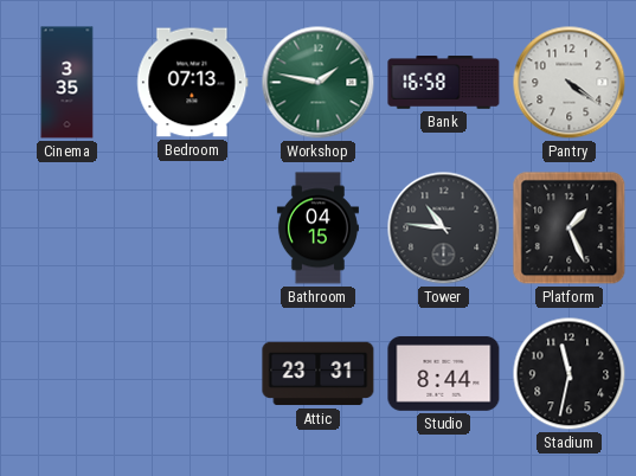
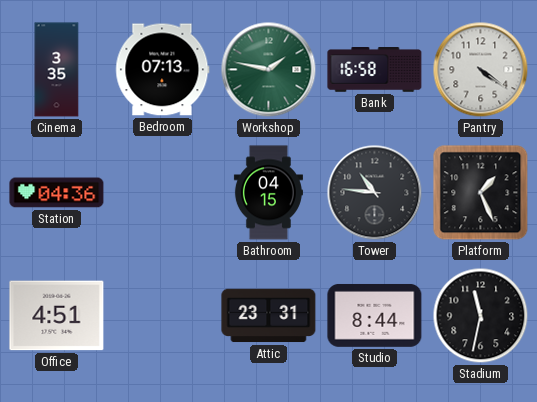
Station: none -> 04:36
Office: none -> 4:51
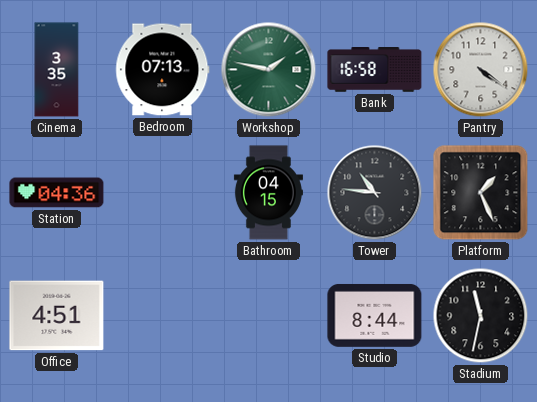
Attic: 23:31 -> none
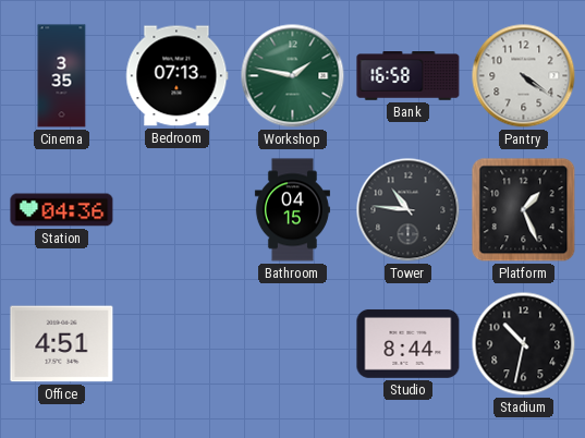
Stadium: 11:32 -> 10:32
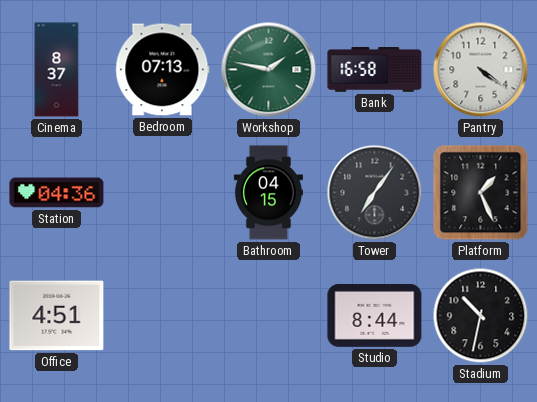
Cinema: 3:35 -> 8:37
Tower: 10:46 -> 7:06
